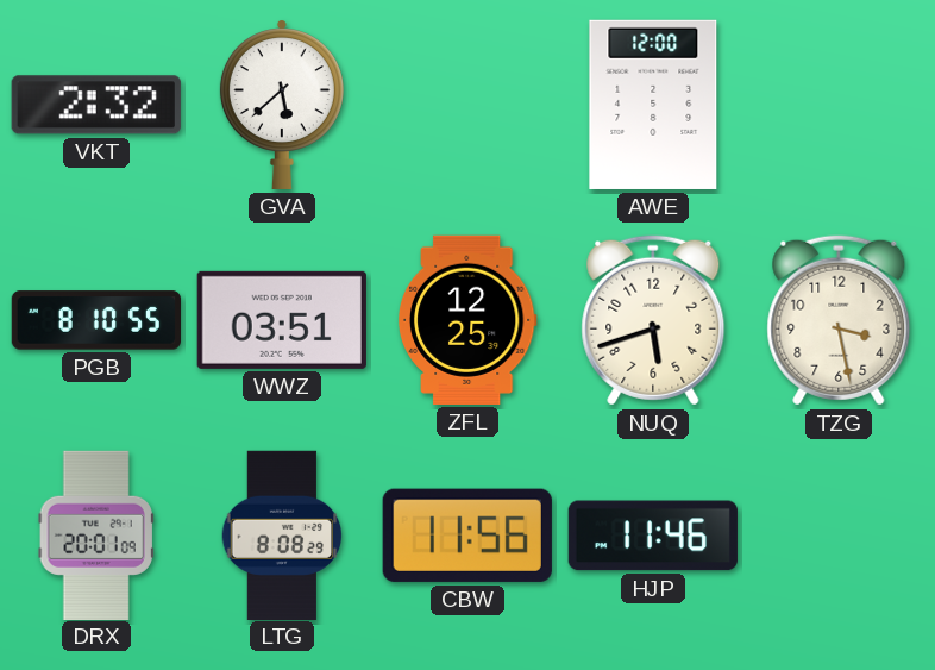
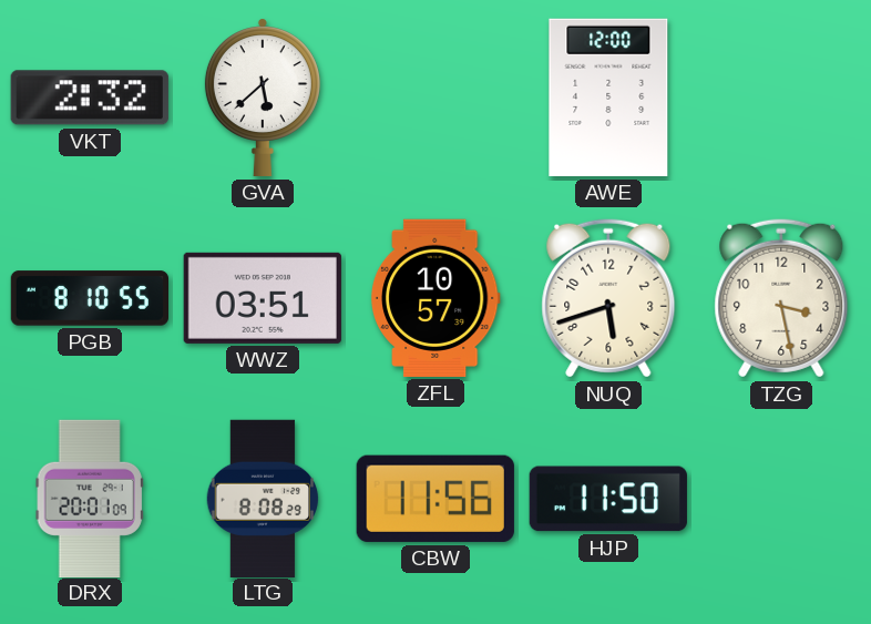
ZFL: 12:25 -> 10:57
HJP: 11:46 -> 11:50
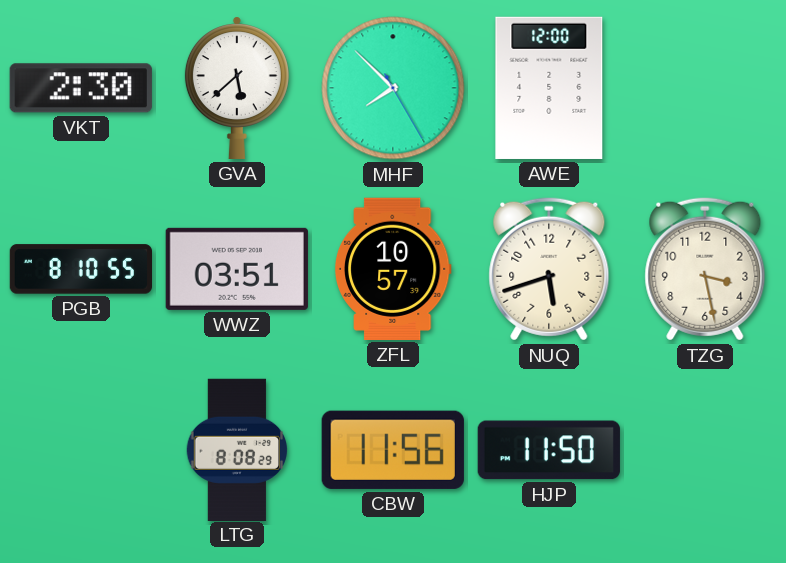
VKT: 2:32 -> 2:30
MHF: none -> 7:52
DRX: 20:01 -> none
